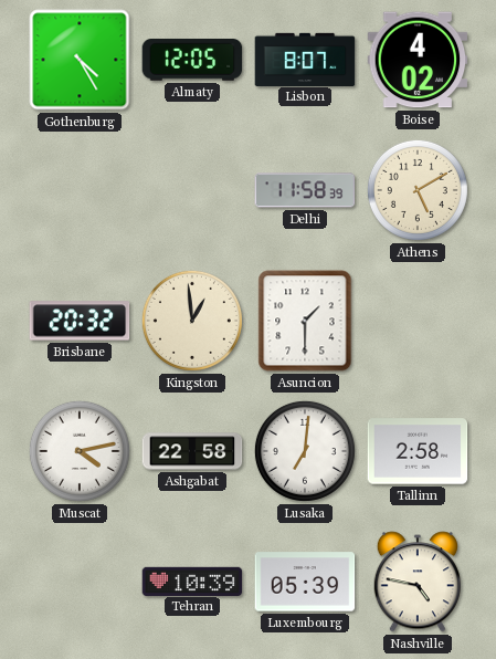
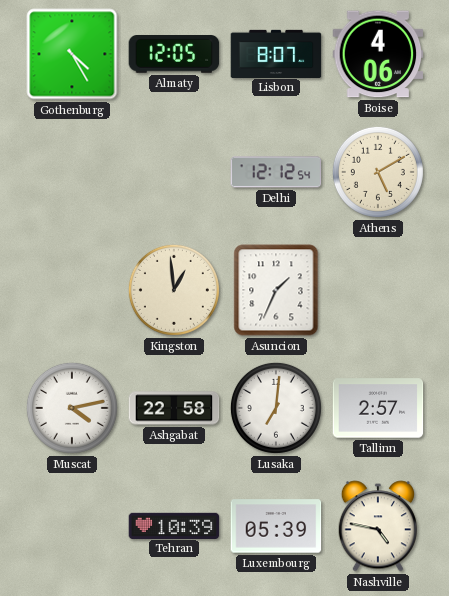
Boise: 4:02 -> 4:06
Delhi: 11:58 -> 12:12
Brisbane: 20:32 -> none
Asuncion: 1:30 -> 1:34
Tallinn: 2:58 -> 2:57
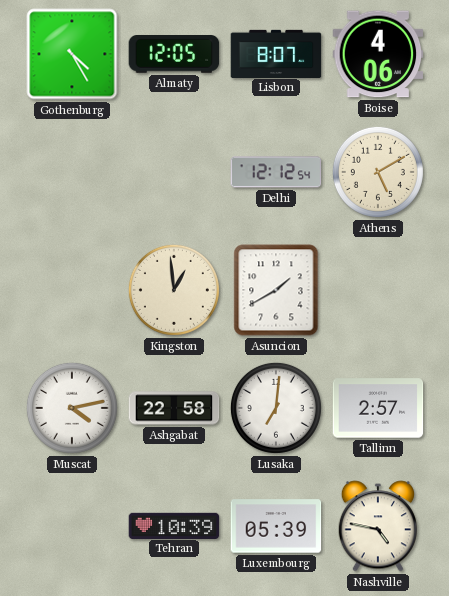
Asuncion: 1:34 -> 1:40
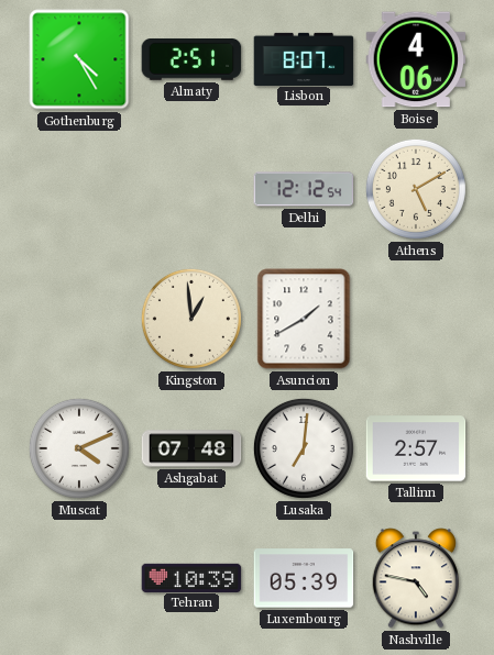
Almaty: 12:05 -> 2:51
Muscat: 4:13 -> 4:11
Ashgabat: 22:58 -> 07:48
